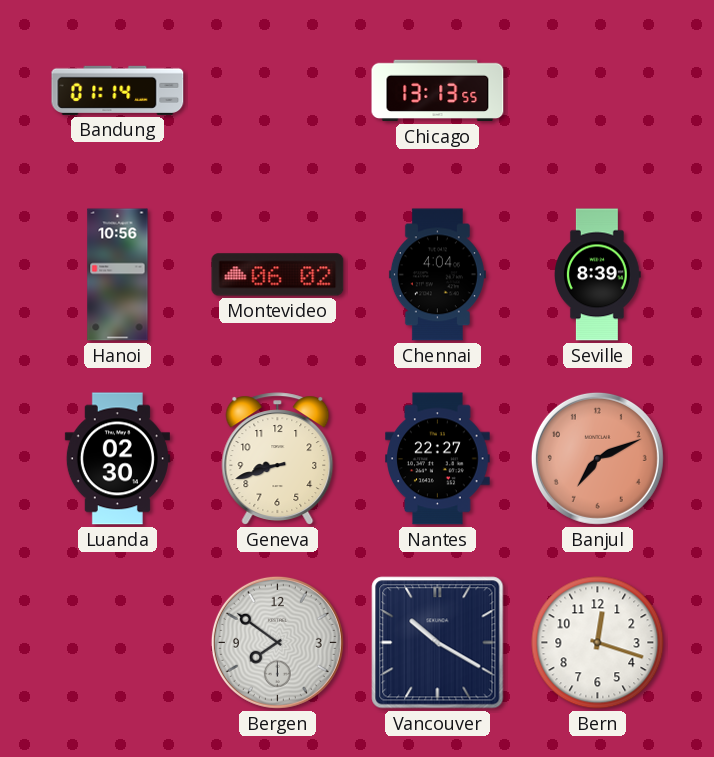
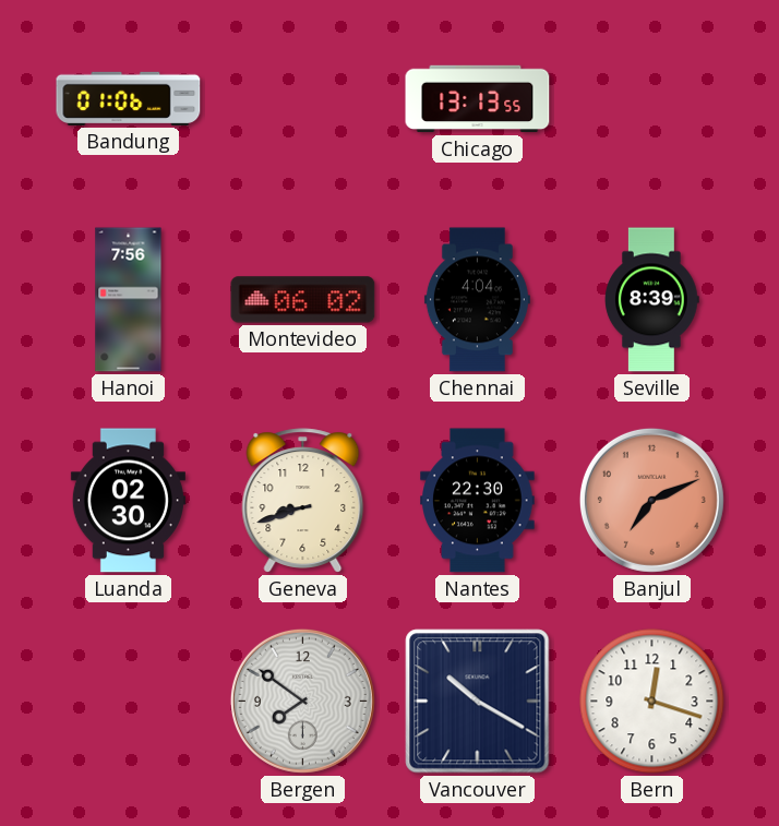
Bandung: 01:14 -> 01:06
Hanoi: 10:56 -> 7:56
Nantes: 22:27 -> 22:30
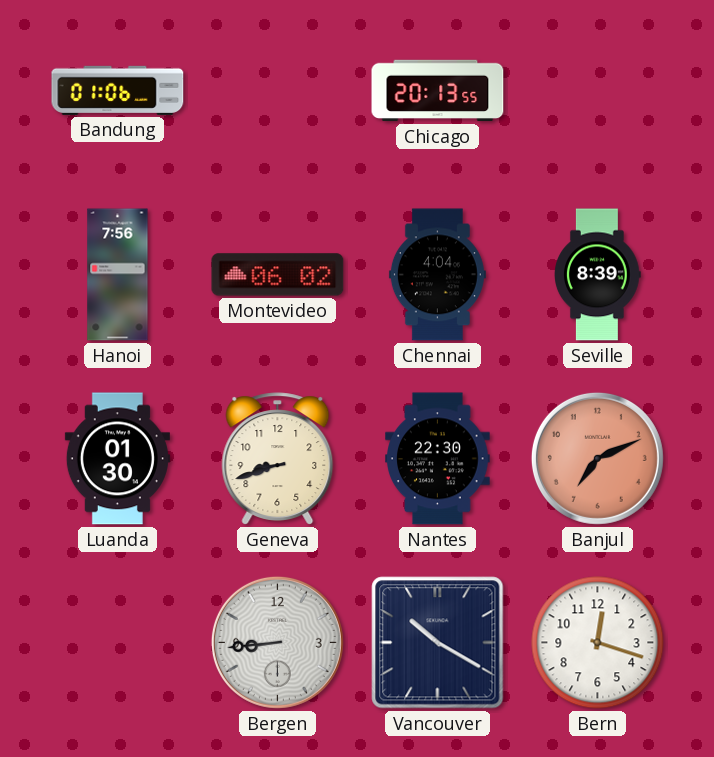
Chicago: 13:13 -> 20:13
Luanda: 02:30 -> 01:30
Bergen: 7:51 -> 8:44
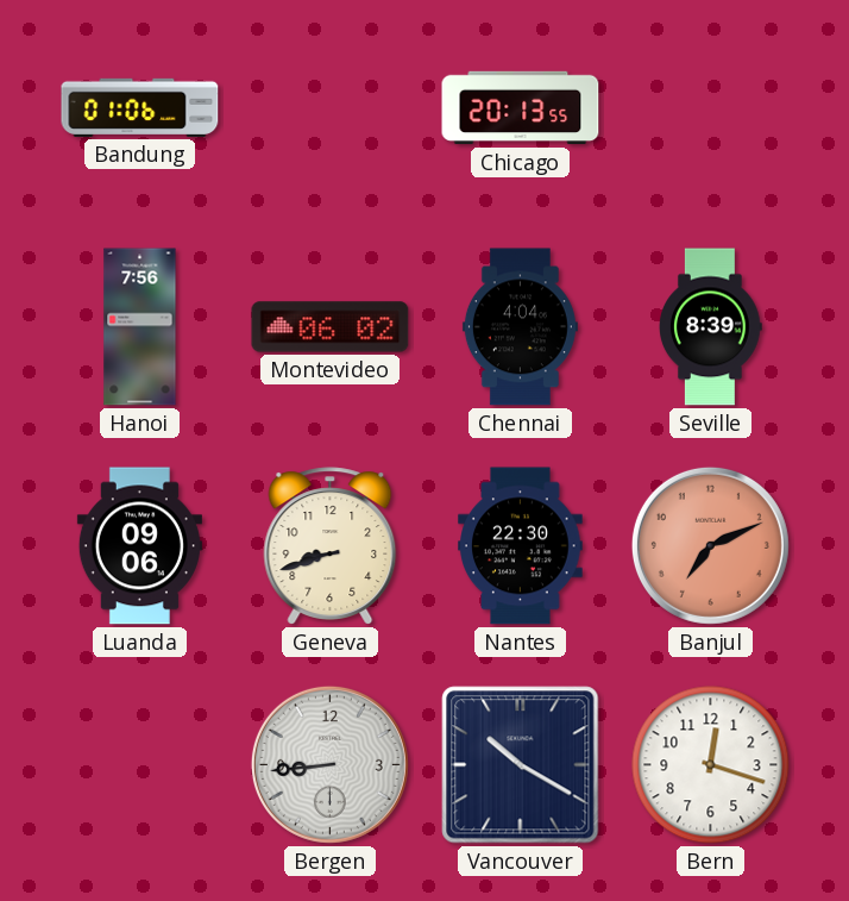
Luanda: 01:30 -> 09:06
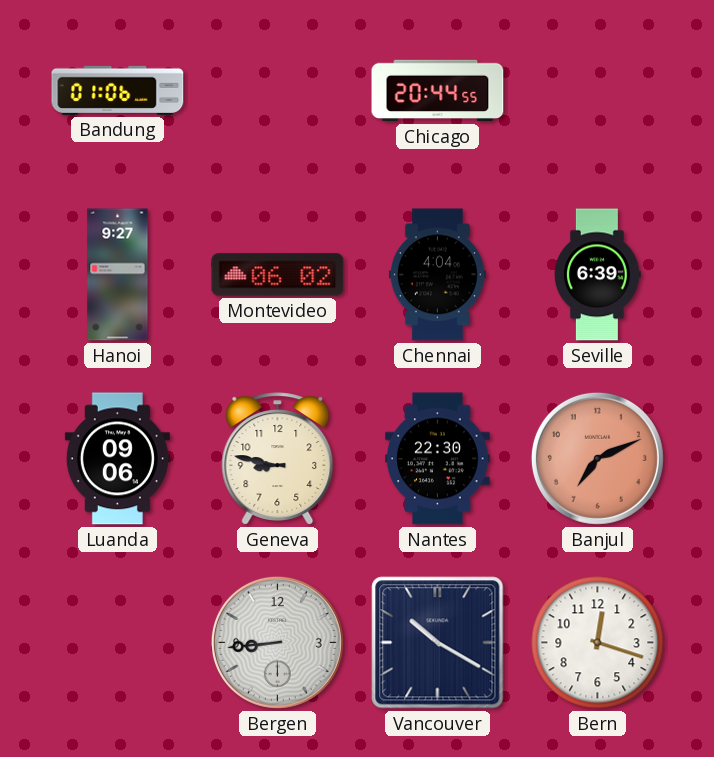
Chicago: 20:13 -> 20:44
Hanoi: 7:56 -> 9:27
Seville: 8:39 -> 6:39
Geneva: 8:42 -> 8:47
